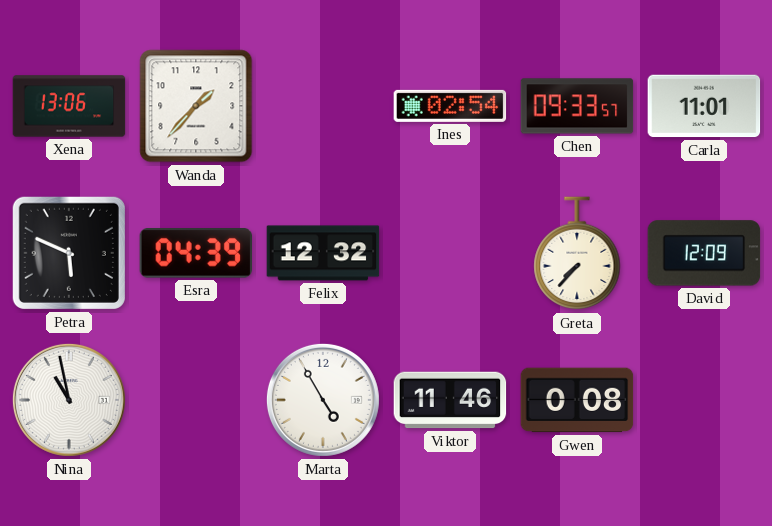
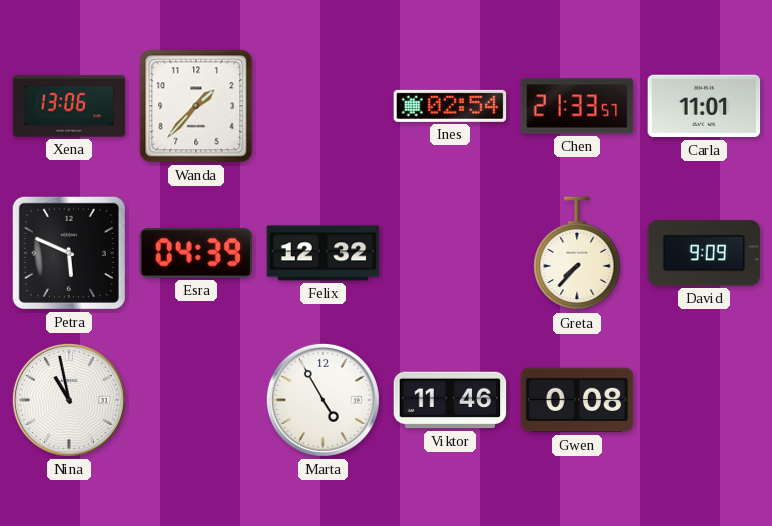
Chen: 09:33 -> 21:33
David: 12:09 -> 9:09
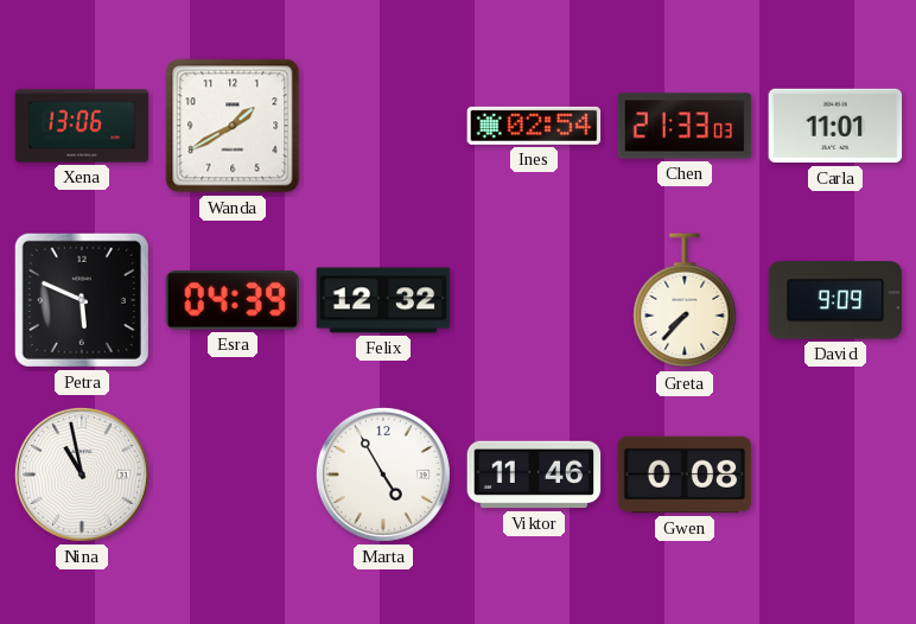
Wanda: 1:37 -> 1:40
Chen: 21:33:57 -> 21:33:03
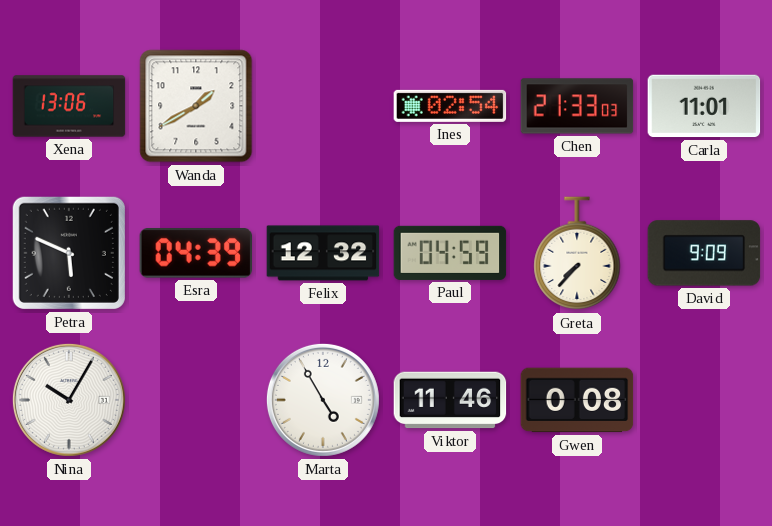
Paul: none -> 04:59
Nina: 10:58 -> 10:05
